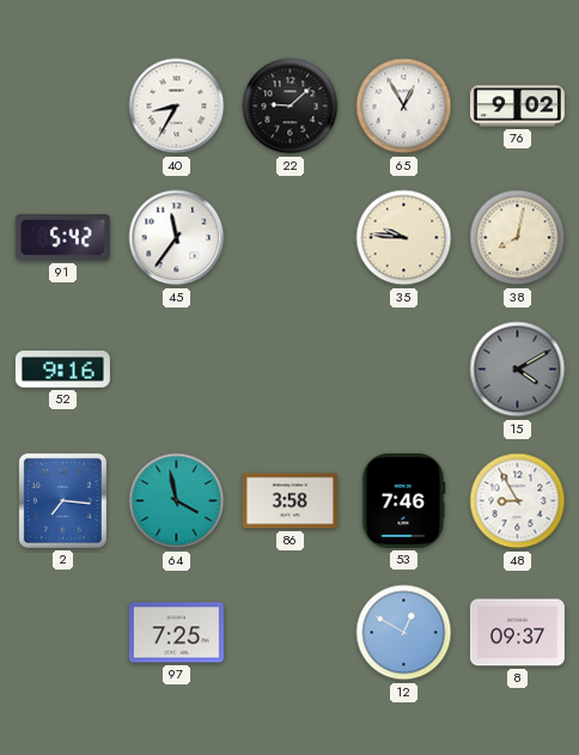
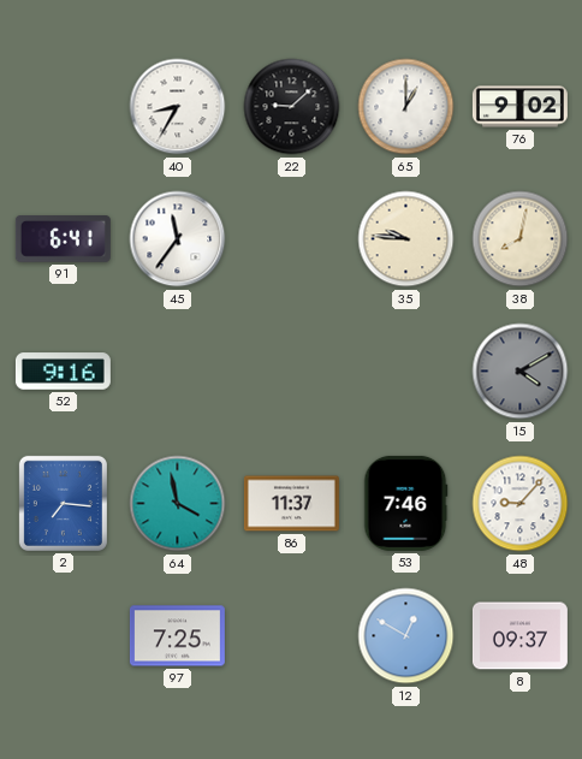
65: 12:55 -> 1:00
91: 5:42 -> 6:41
86: 3:58 -> 11:37
48: 8:55 -> 9:07
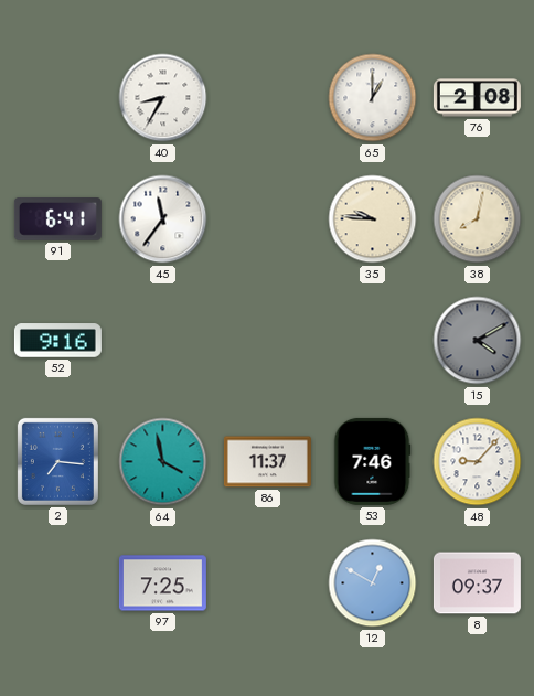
22: 9:08 -> none
76: 9:02 -> 2:08
